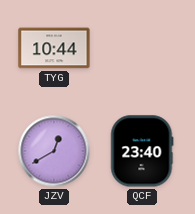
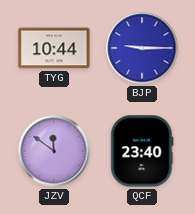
BJP: none -> 9:15
JZV: 12:40 -> 11:51
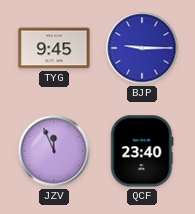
TYG: 10:44 -> 9:45
JZV: 11:51 -> 11:56
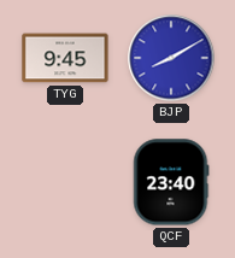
BJP: 9:15 -> 8:10
JZV: 11:56 -> none
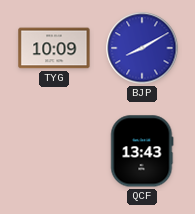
TYG: 9:45 -> 10:09
QCF: 23:40 -> 13:43
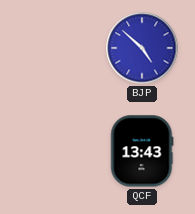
TYG: 10:09 -> none
BJP: 8:10 -> 4:52
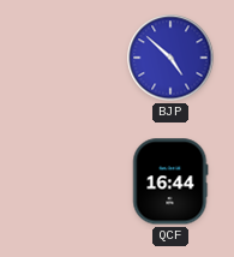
QCF: 13:43 -> 16:44
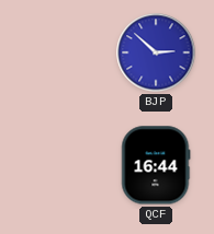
BJP: 4:52 -> 2:52
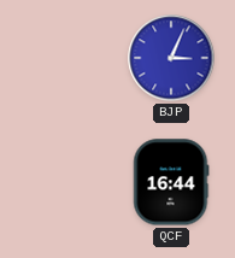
BJP: 2:52 -> 3:04
